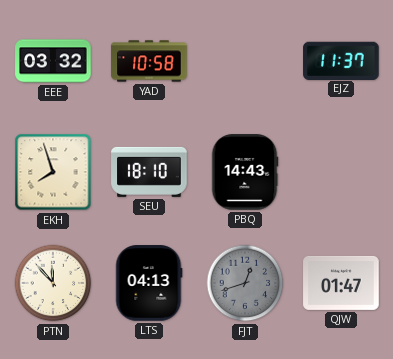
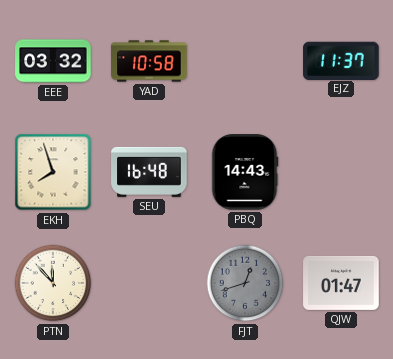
SEU: 18:10 -> 16:48
LTS: 04:13 -> none
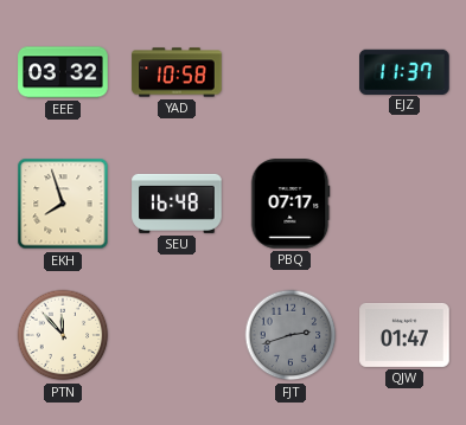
PBQ: 14:43 -> 07:17
FJT: 12:42 -> 2:42
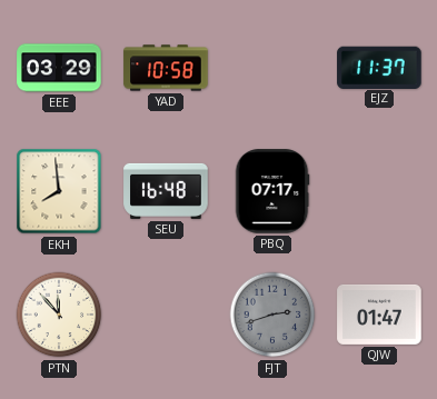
EEE: 03:32 -> 03:29
EKH: 7:57 -> 7:59
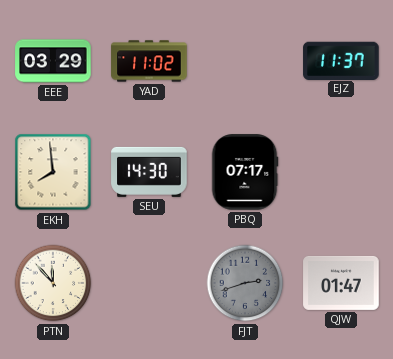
YAD: 10:58 -> 11:02
SEU: 16:48 -> 14:30
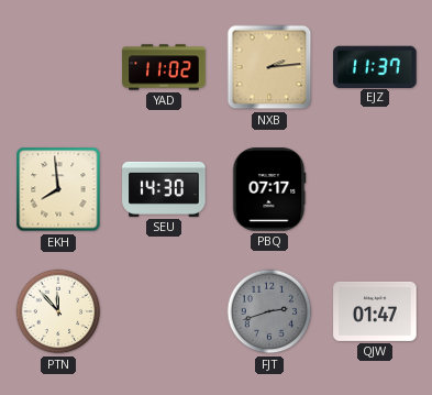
EEE: 03:29 -> none
NXB: none -> 2:14
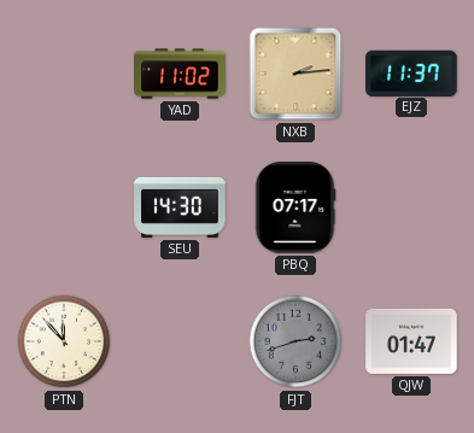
EKH: 7:59 -> none
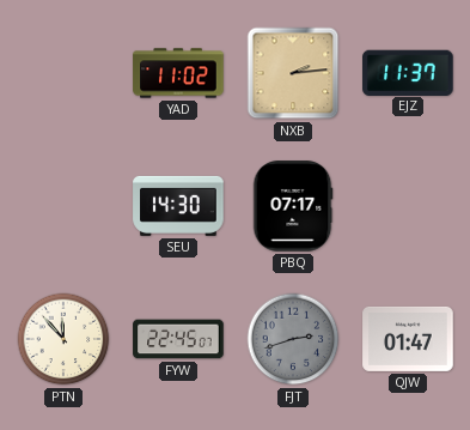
FYW: none -> 22:45
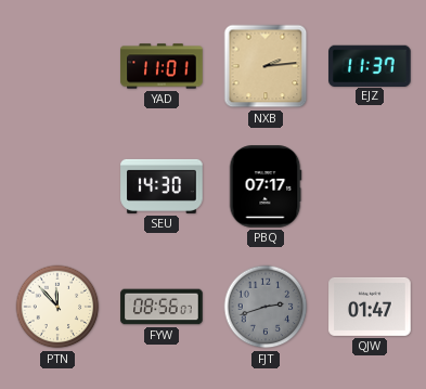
YAD: 11:02 -> 11:01
FYW: 22:45 -> 08:56
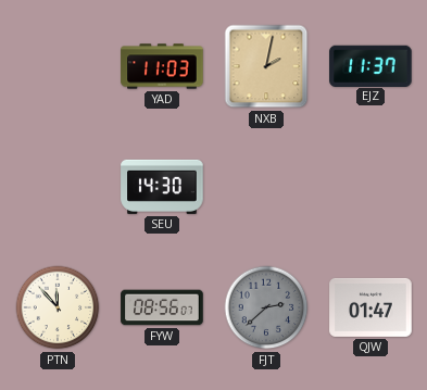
YAD: 11:01 -> 11:03
NXB: 2:14 -> 2:02
PBQ: 07:17 -> none
FJT: 2:42 -> 2:38
